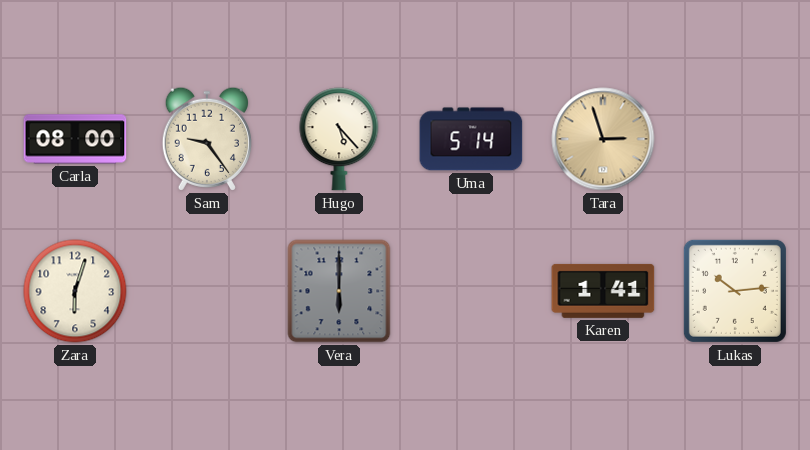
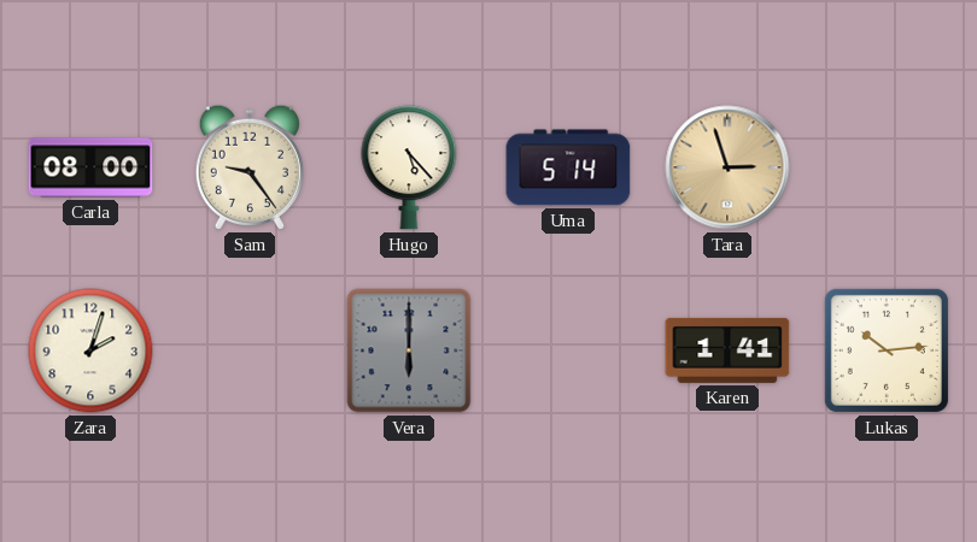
Zara: 6:03 -> 2:03
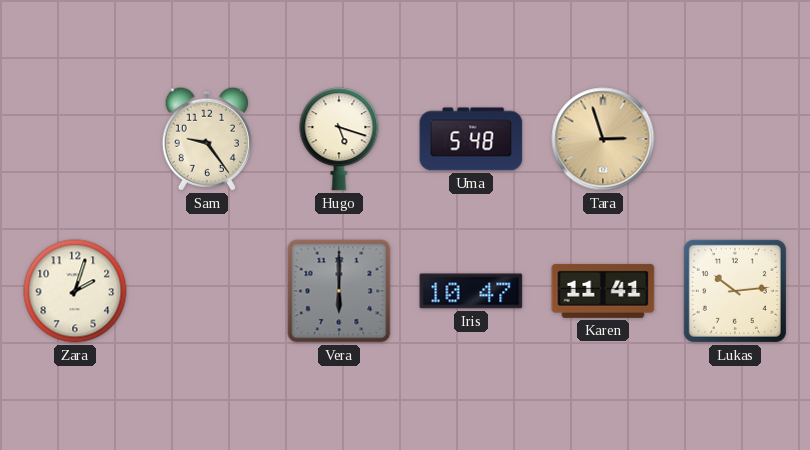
Carla: 08:00 -> none
Hugo: 5:23 -> 5:18
Uma: 5:14 -> 5:48
Iris: none -> 10:47
Karen: 1:41 -> 11:41
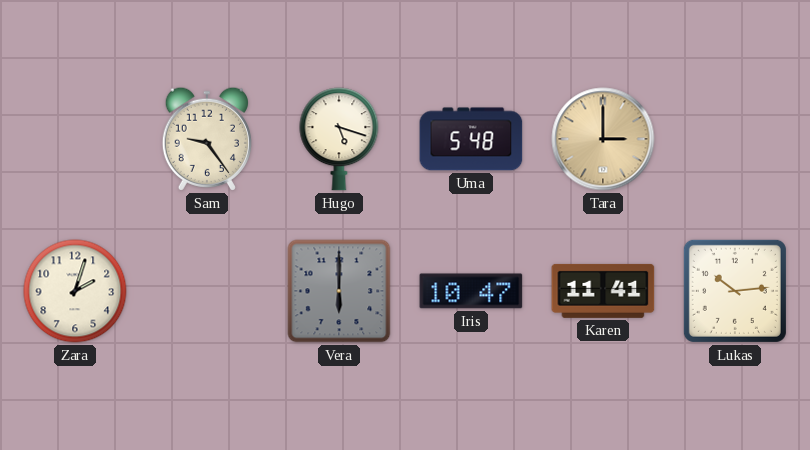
Tara: 2:57 -> 3:00
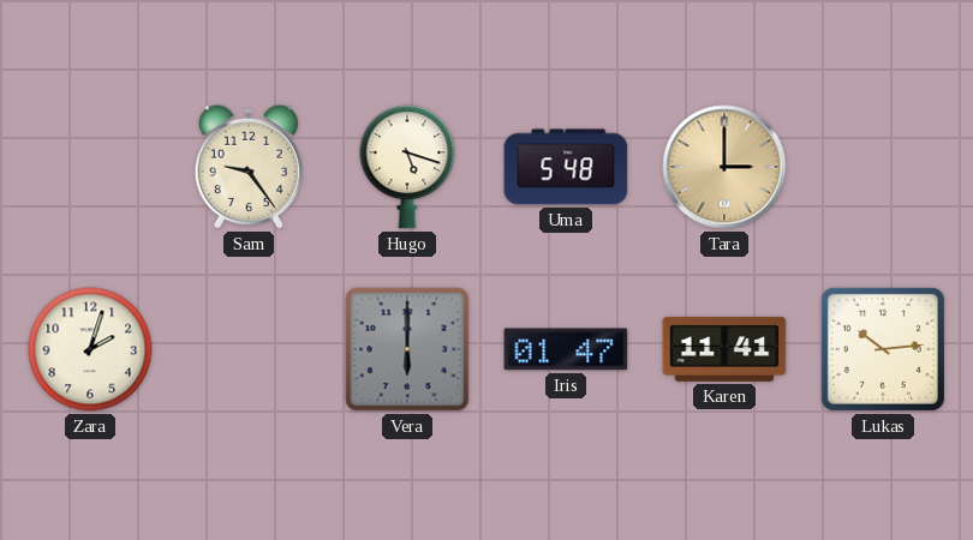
Iris: 10:47 -> 01:47
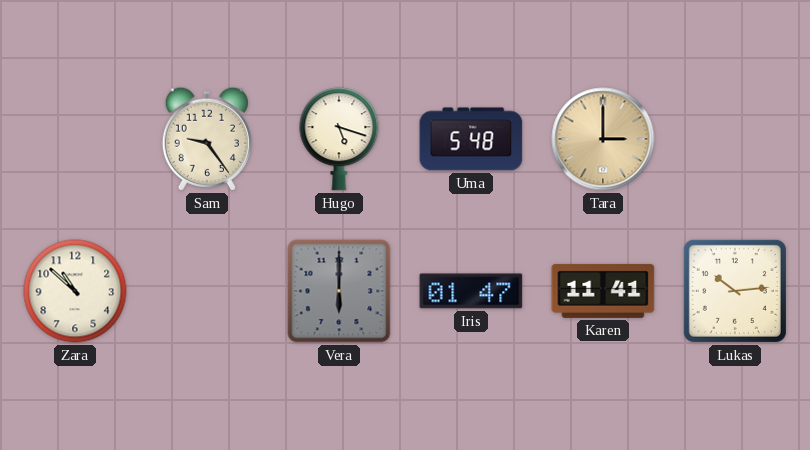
Zara: 2:03 -> 10:52
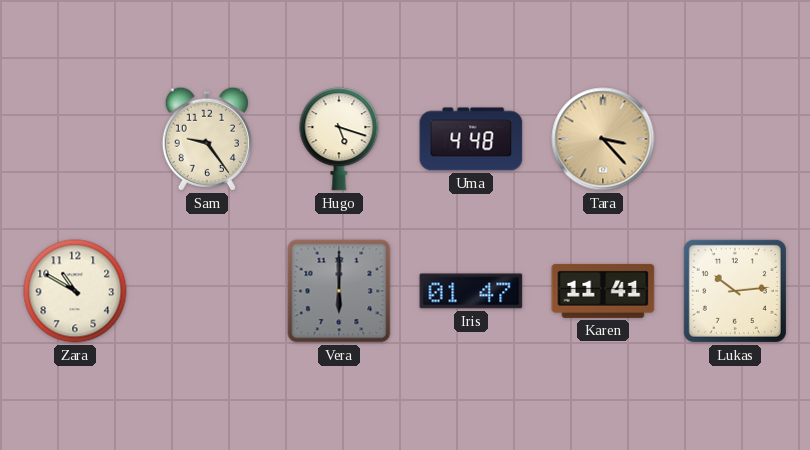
Uma: 5:48 -> 4:48
Tara: 3:00 -> 3:23
Zara: 10:52 -> 10:50
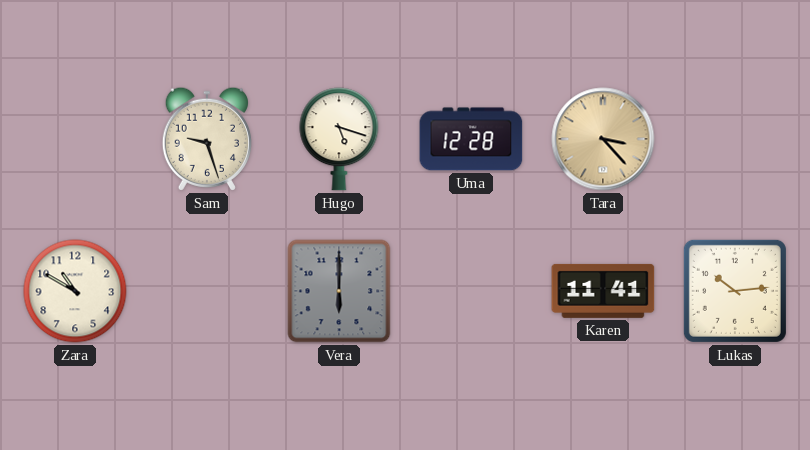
Sam: 9:24 -> 9:27
Uma: 4:48 -> 12:28
Iris: 01:47 -> none
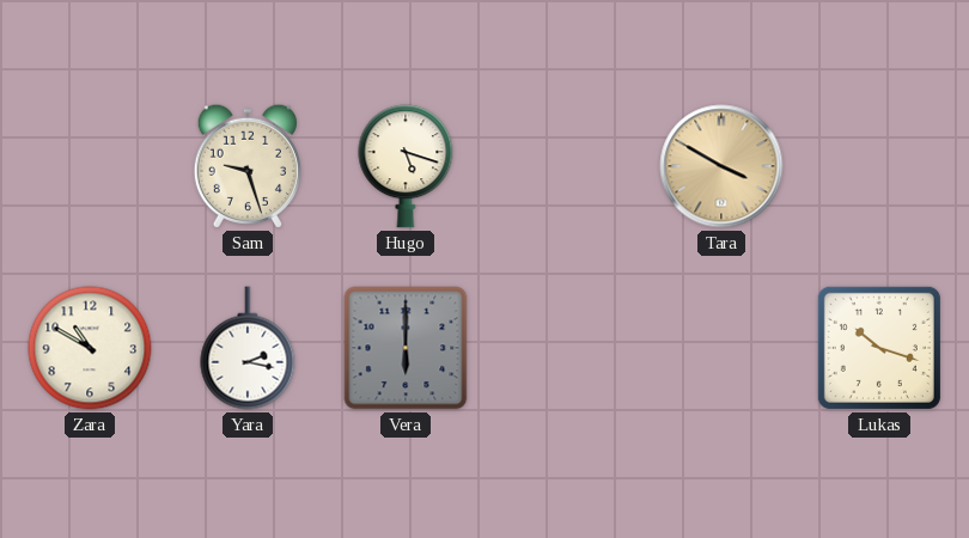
Uma: 12:28 -> none
Tara: 3:23 -> 3:50
Yara: none -> 2:17
Karen: 11:41 -> none
Lukas: 10:14 -> 10:18
